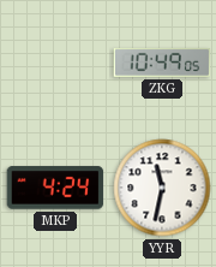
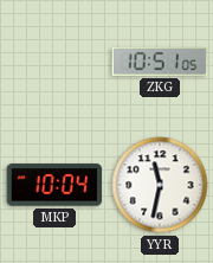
ZKG: 10:49 -> 10:51
MKP: 4:24 -> 10:04
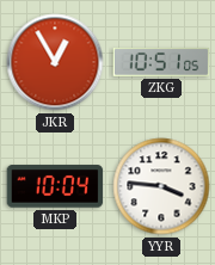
JKR: none -> 12:55
YYR: 11:32 -> 3:46
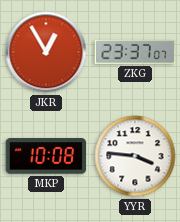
ZKG: 10:51 -> 23:37
MKP: 10:04 -> 10:08
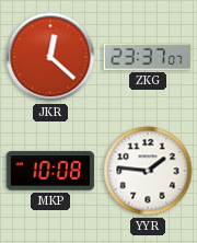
JKR: 12:55 -> 12:22
YYR: 3:46 -> 1:46
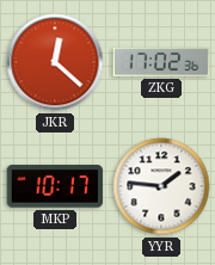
ZKG: 23:37 -> 17:02
MKP: 10:08 -> 10:17
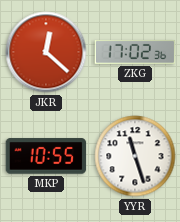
MKP: 10:17 -> 10:55
YYR: 1:46 -> 11:27
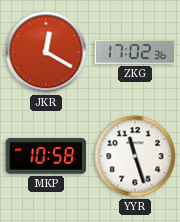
JKR: 12:22 -> 12:20
MKP: 10:55 -> 10:58
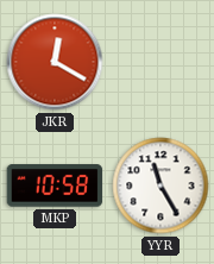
ZKG: 17:02 -> none
YYR: 11:27 -> 11:25
